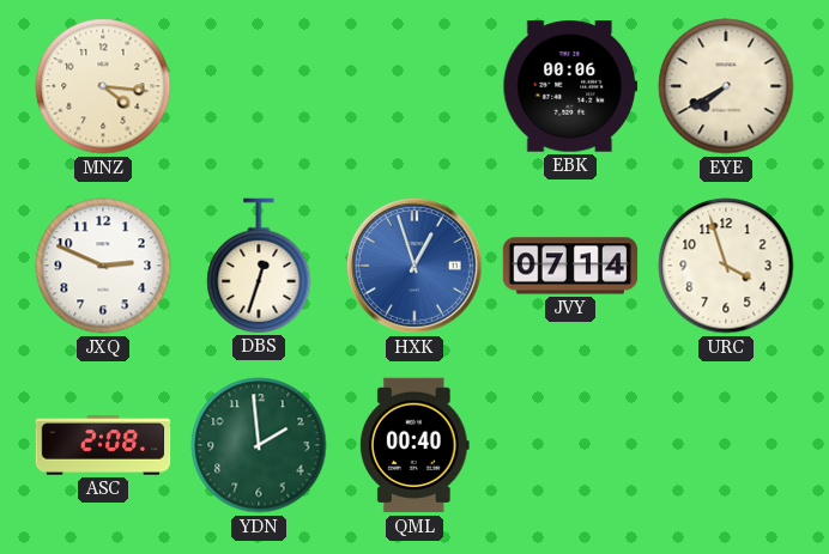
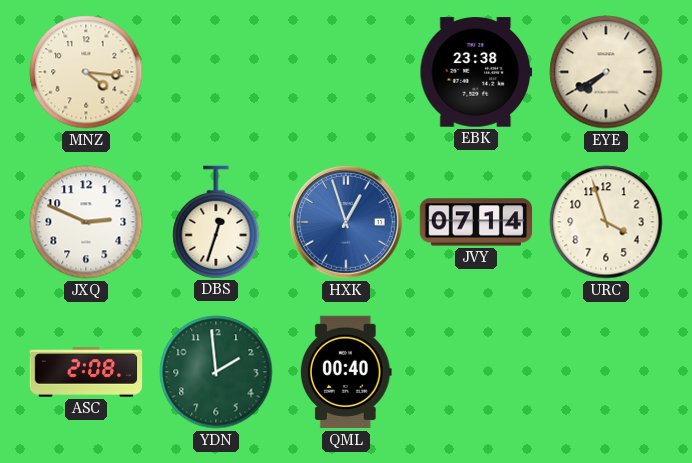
EBK: 00:06 -> 23:38
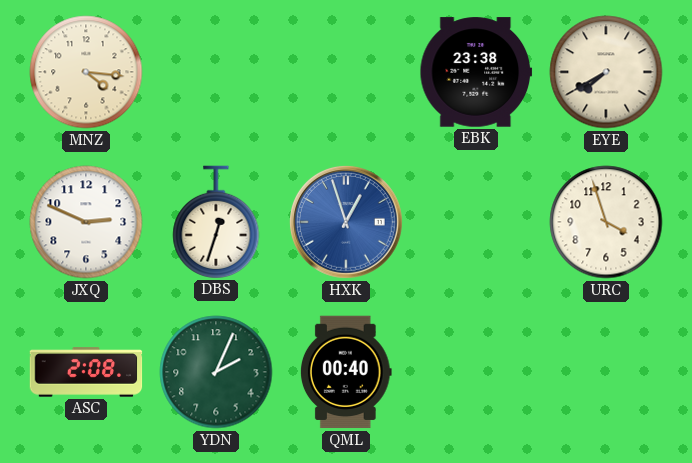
JVY: 07:14 -> none
YDN: 1:59 -> 2:04
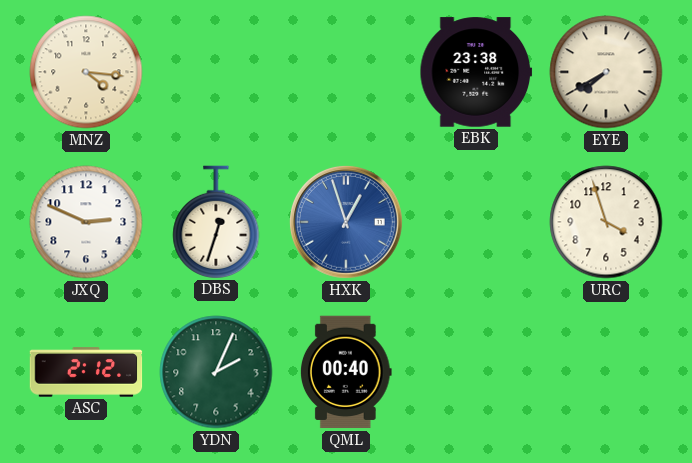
ASC: 2:08 -> 2:12
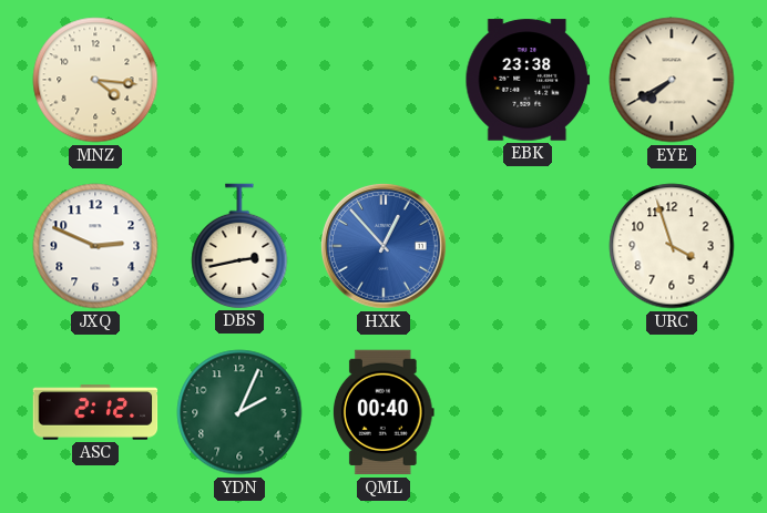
DBS: 12:33 -> 2:43
HXK: 12:57 -> 12:53
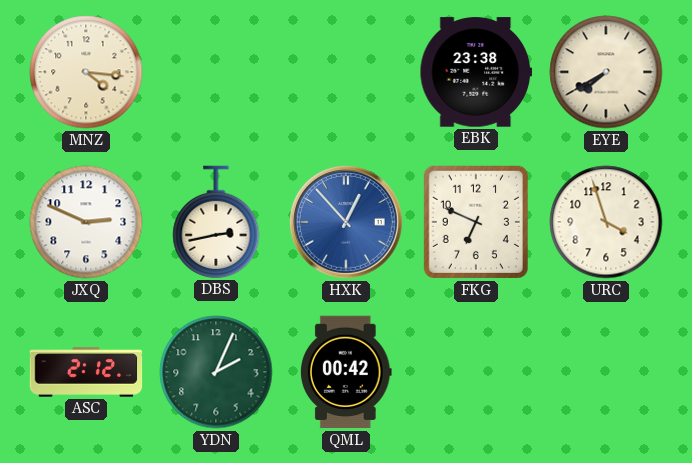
FKG: none -> 6:49
QML: 00:40 -> 00:42
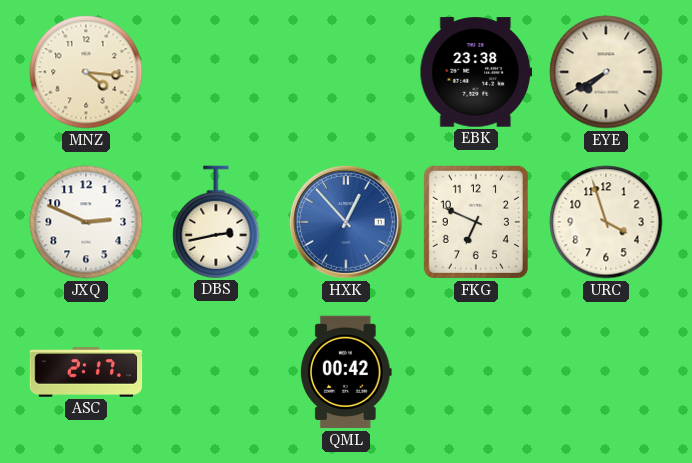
ASC: 2:12 -> 2:17
YDN: 2:04 -> none
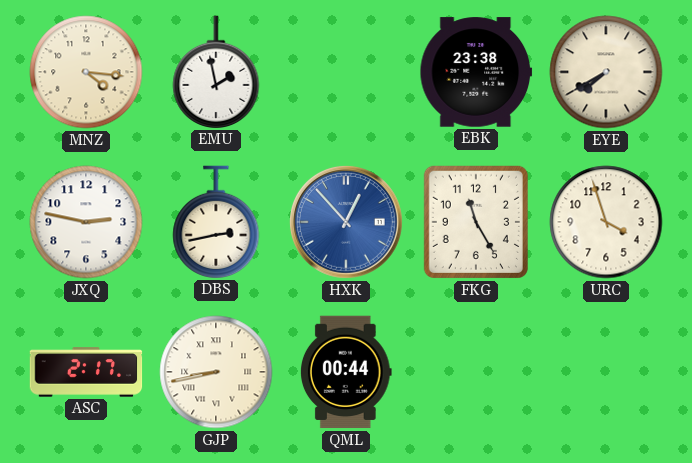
EMU: none -> 1:58
JXQ: 2:49 -> 2:47
FKG: 6:49 -> 11:25
GJP: none -> 8:43
QML: 00:42 -> 00:44
